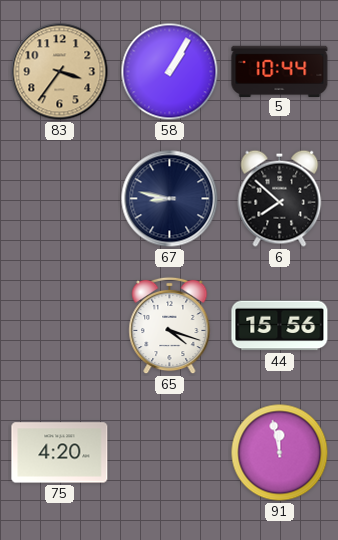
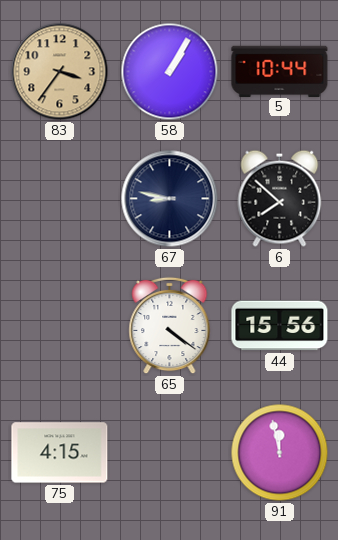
65: 4:18 -> 4:21
75: 4:20 -> 4:15
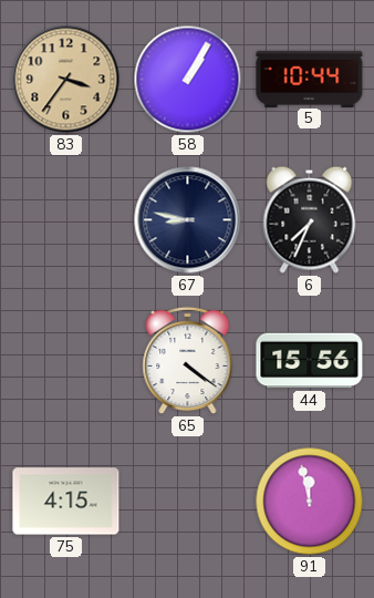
6: 7:52 -> 7:34
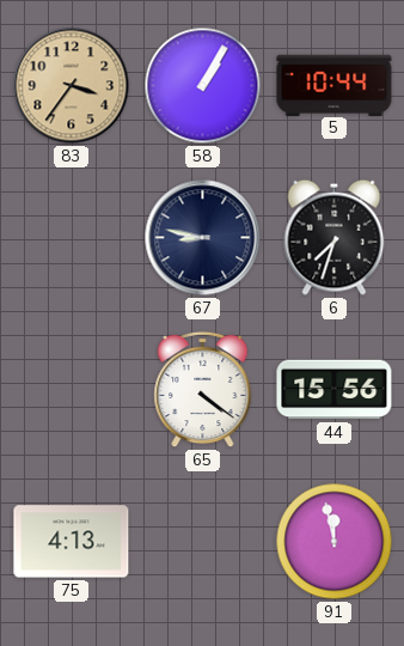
6: 7:34 -> 7:33
75: 4:15 -> 4:13
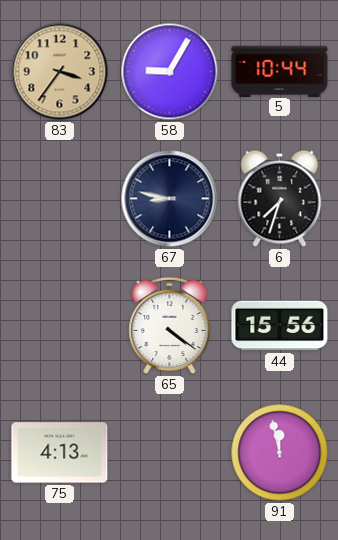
58: 1:05 -> 9:05
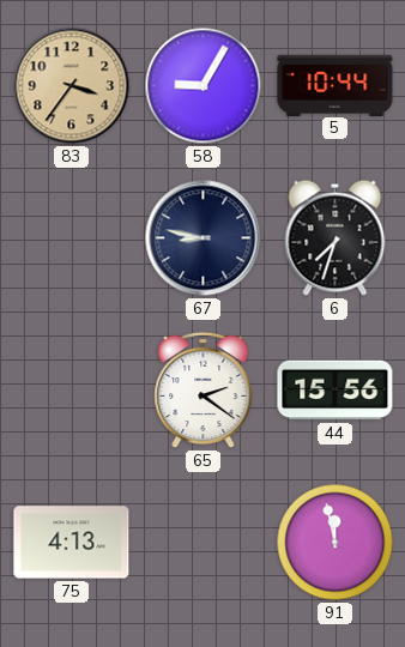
65: 4:21 -> 2:21
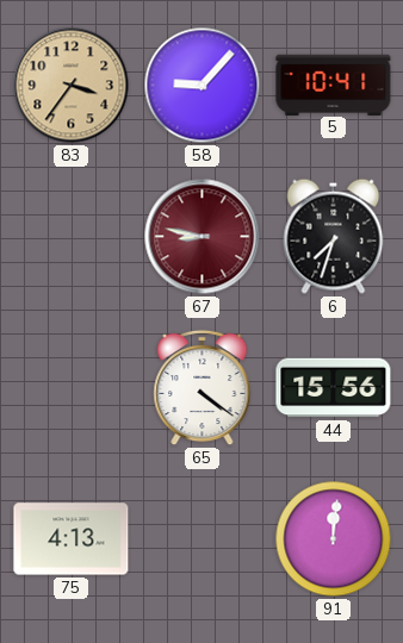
58: 9:05 -> 9:07
5: 10:44 -> 10:41
67 dial: navy -> burgundy
65: 2:21 -> 4:21
91: 11:58 -> 12:01
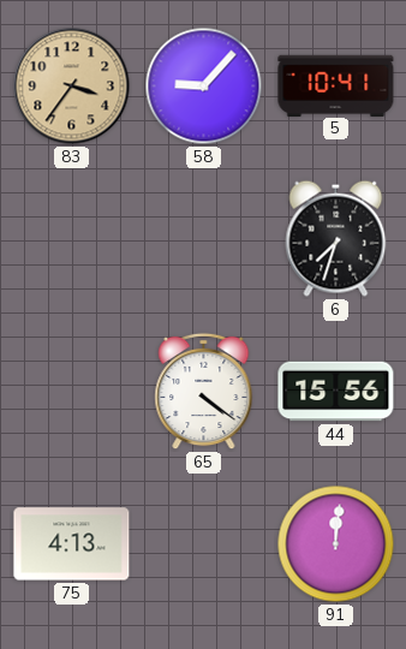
67: 8:47 -> none
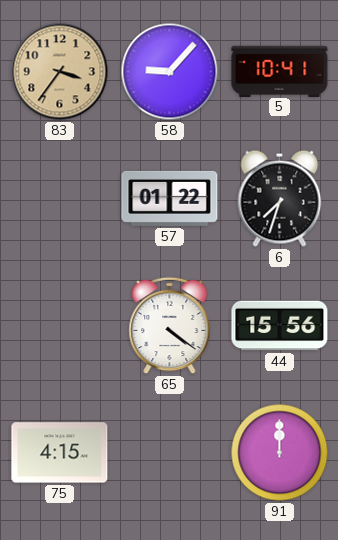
57: none -> 01:22
75: 4:13 -> 4:15
91: 12:01 -> 12:00
